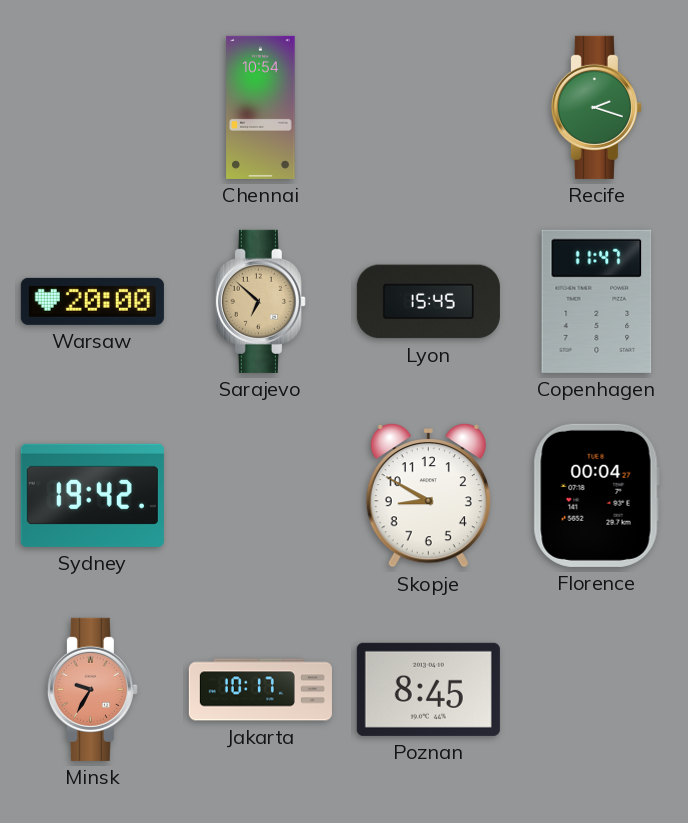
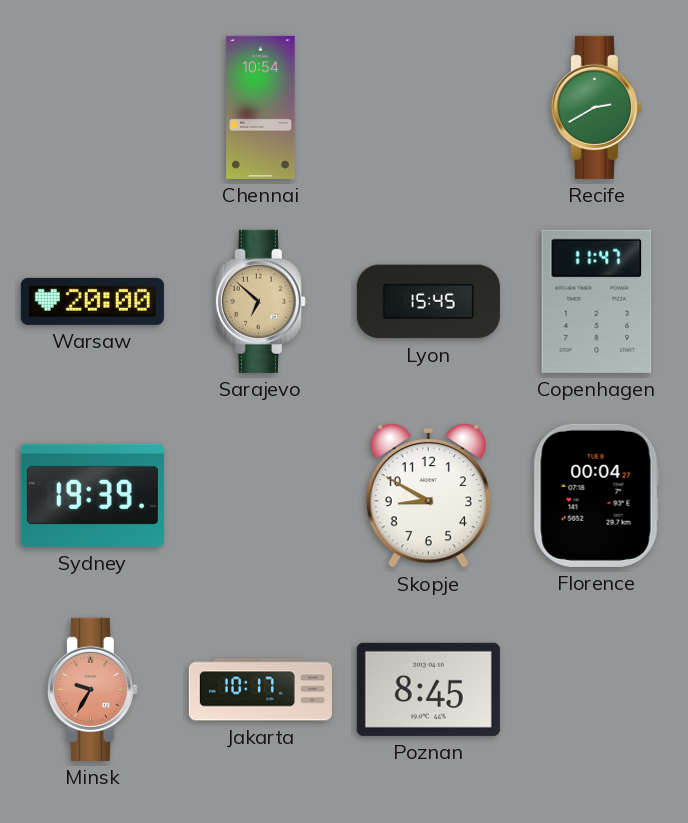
Recife: 2:18 -> 2:40
Sydney: 19:42 -> 19:39
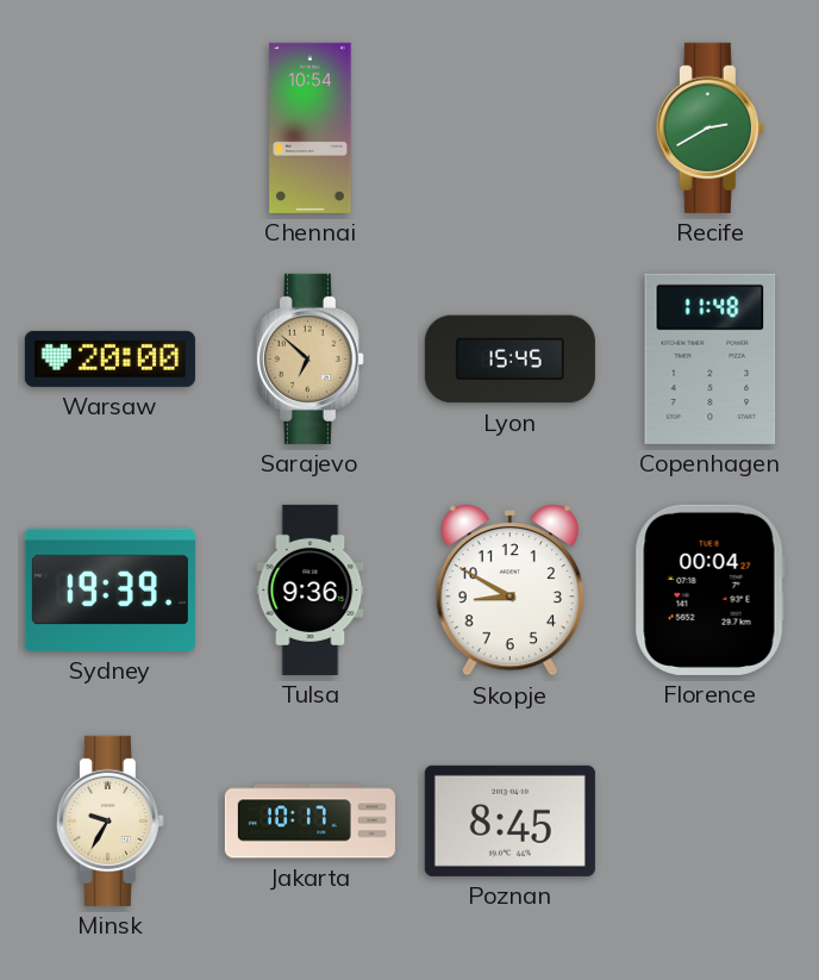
Copenhagen: 11:47 -> 11:48
Tulsa: none -> 9:36
Minsk dial: salmon -> cream
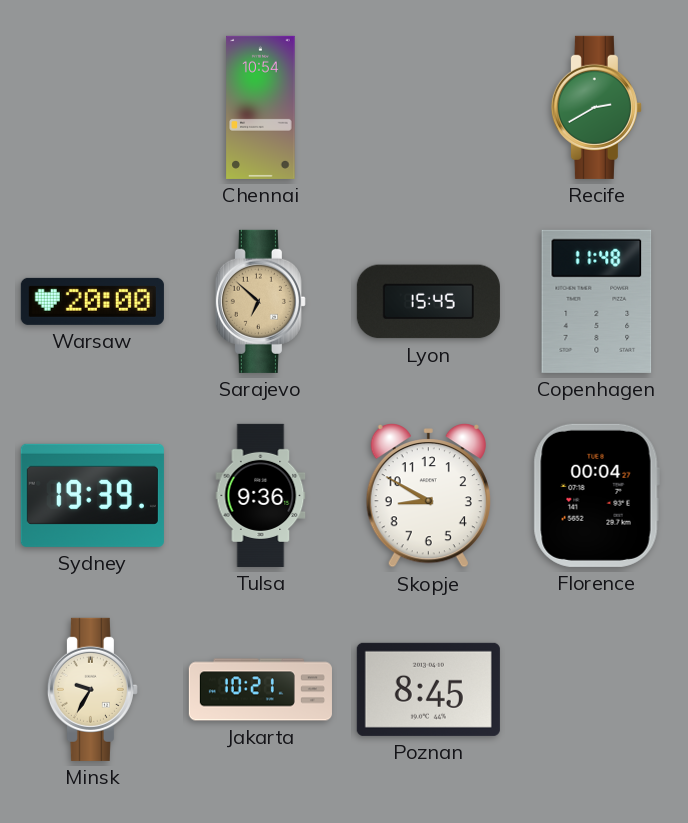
Jakarta: 10:17 -> 10:21
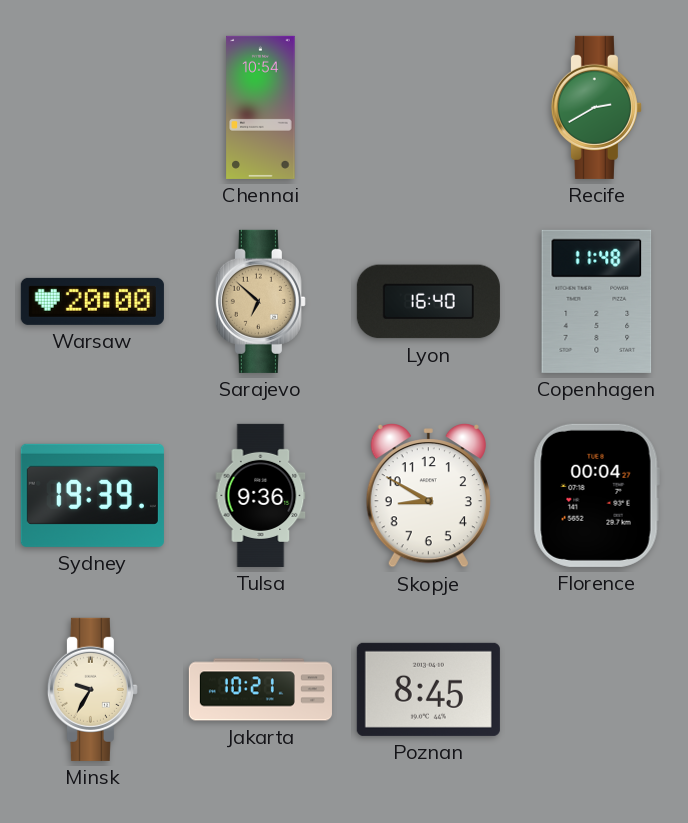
Lyon: 15:45 -> 16:40
